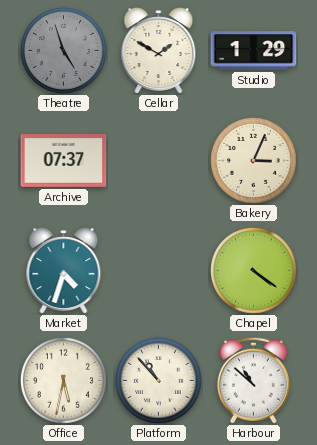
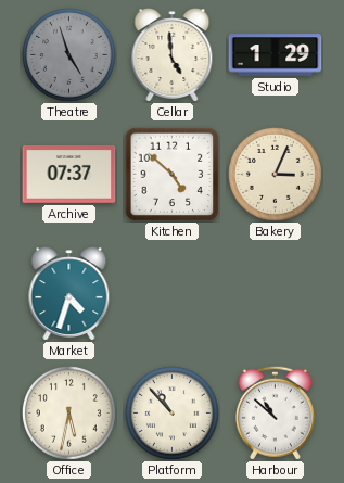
Cellar: 1:50 -> 4:59
Kitchen: none -> 4:52
Chapel: 4:21 -> none
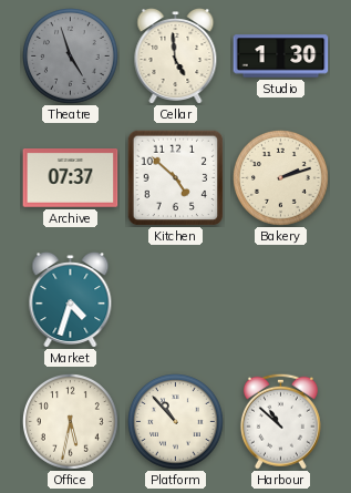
Studio: 1:29 -> 1:30
Bakery: 3:04 -> 2:12
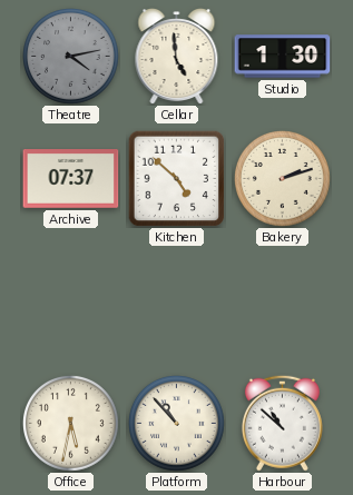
Theatre: 4:57 -> 4:13
Market: 4:33 -> none
